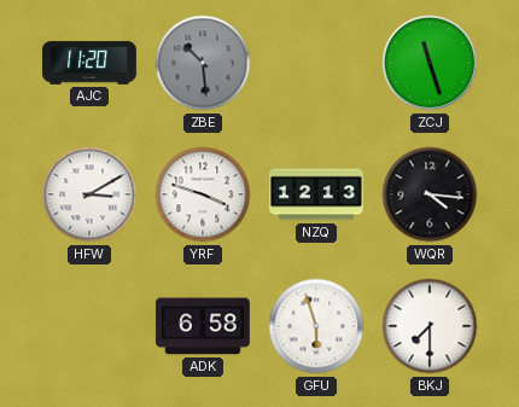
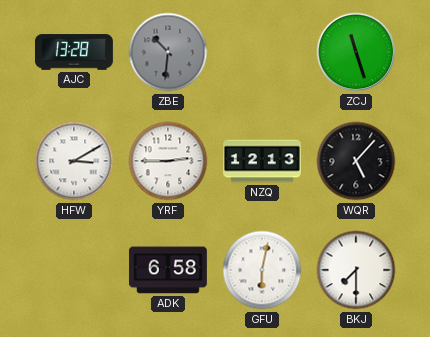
AJC: 11:20 -> 13:28
ZBE: 10:29 -> 10:31
YRF: 3:48 -> 2:45
WQR: 4:16 -> 5:07
GFU: 5:57 -> 6:02
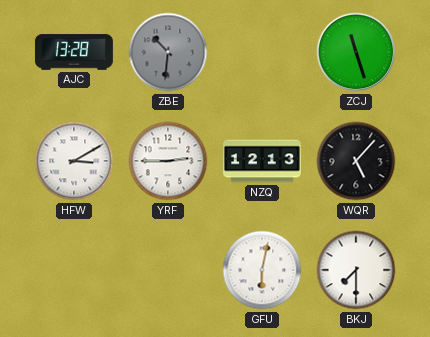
ADK: 6:58 -> none
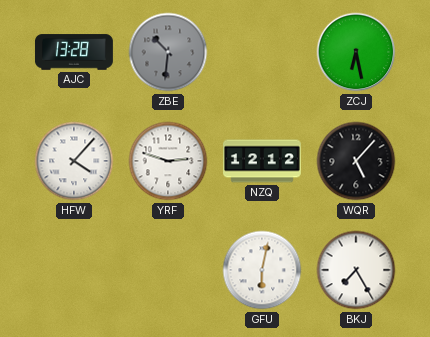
ZCJ: 11:27 -> 6:28
HFW: 3:10 -> 4:07
YRF: 2:45 -> 2:48
NZQ: 12:13 -> 12:12
BKJ: 7:30 -> 7:25
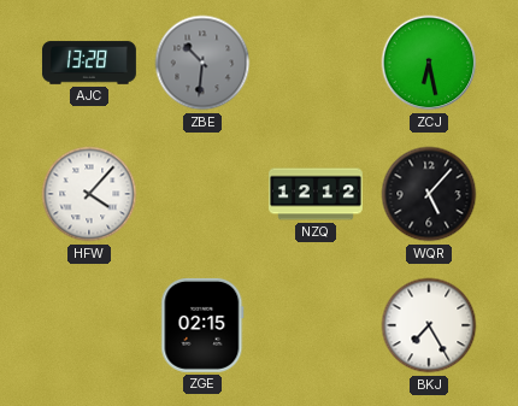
YRF: 2:48 -> none
ZGE: none -> 02:15
GFU: 6:02 -> none
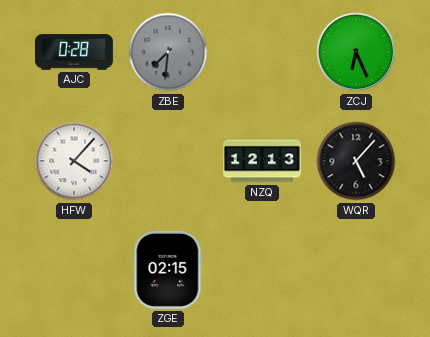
AJC: 13:28 -> 0:28
ZBE: 10:31 -> 7:31
ZCJ: 6:28 -> 6:26
NZQ: 12:12 -> 12:13
BKJ: 7:25 -> none
